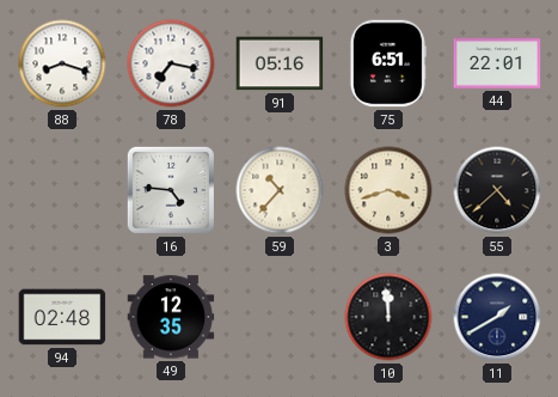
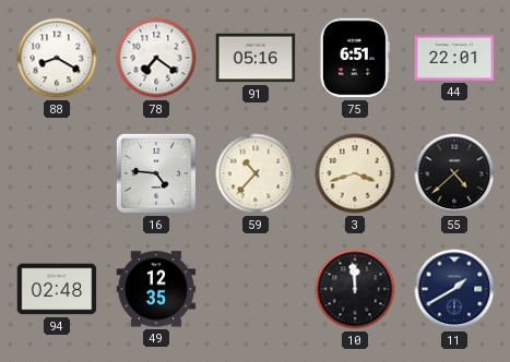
88: 8:18 -> 8:20
78: 7:17 -> 7:21
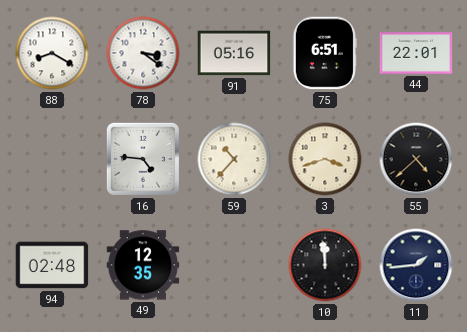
78: 7:21 -> 3:21
11: 1:40 -> 1:44
